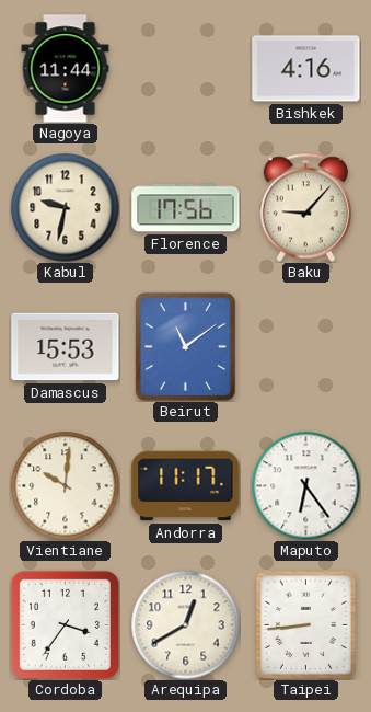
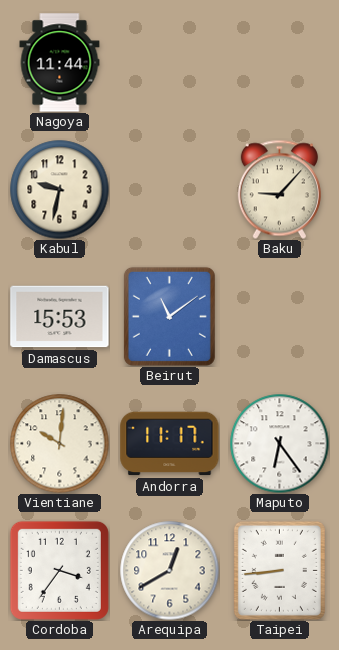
Bishkek: 4:16 -> none
Florence: 17:56 -> none
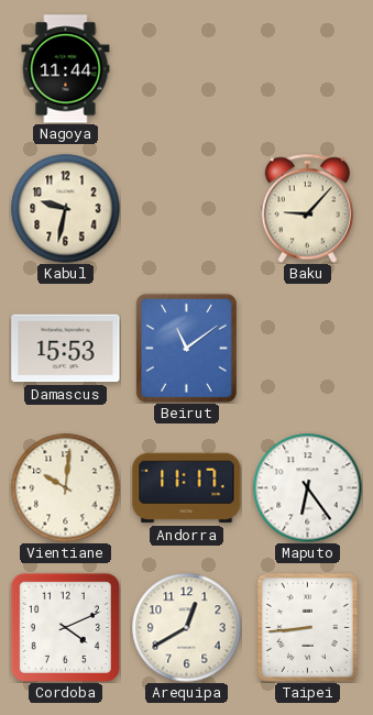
Cordoba: 3:36 -> 4:11
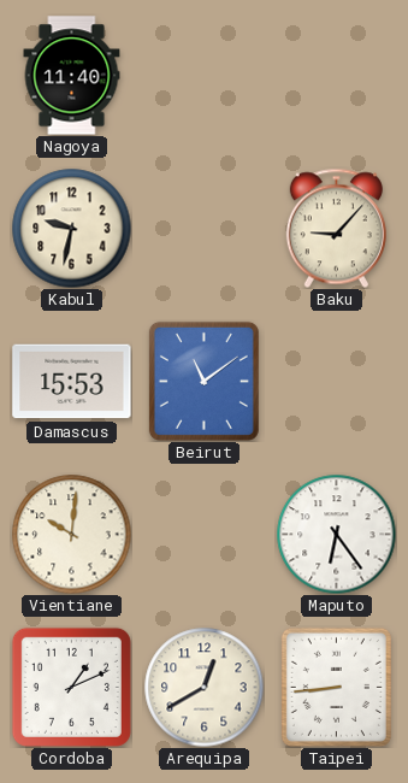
Nagoya: 11:44 -> 11:40
Andorra: 11:17 -> none
Cordoba: 4:11 -> 1:11
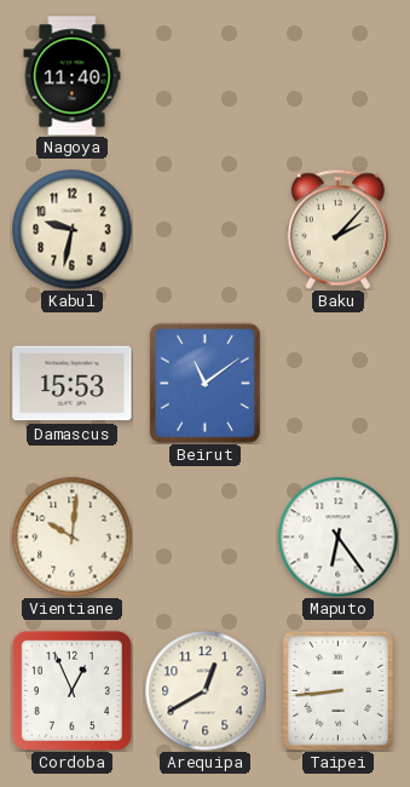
Baku: 9:07 -> 2:07
Cordoba: 1:11 -> 12:56
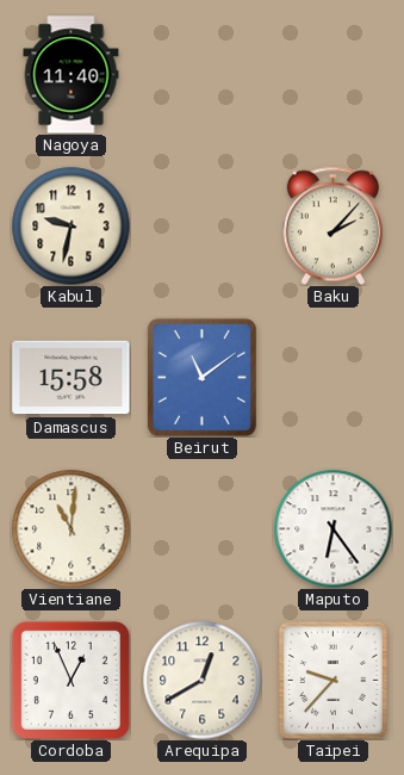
Damascus: 15:53 -> 15:58
Vientiane: 10:01 -> 11:01
Taipei: 8:44 -> 9:37
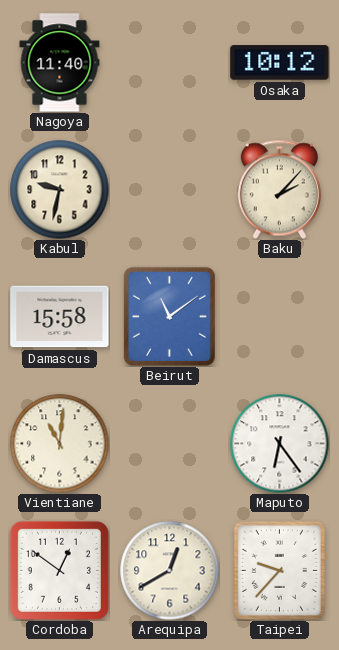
Osaka: none -> 10:12
Cordoba: 12:56 -> 12:51
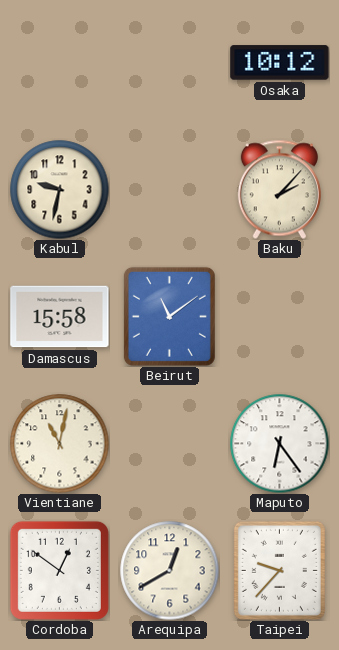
Nagoya: 11:40 -> none
Vientiane: 11:01 -> 11:02
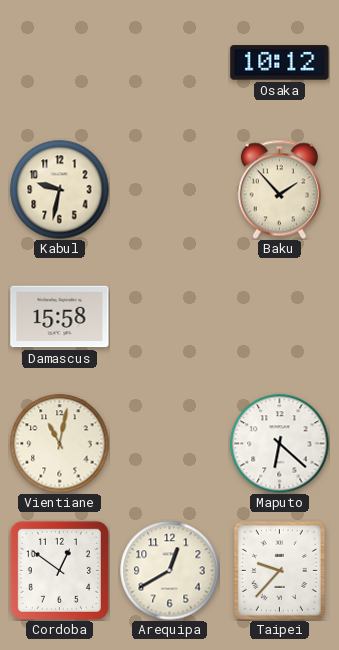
Baku: 2:07 -> 1:53
Beirut: 11:09 -> none
Maputo: 6:24 -> 6:22
